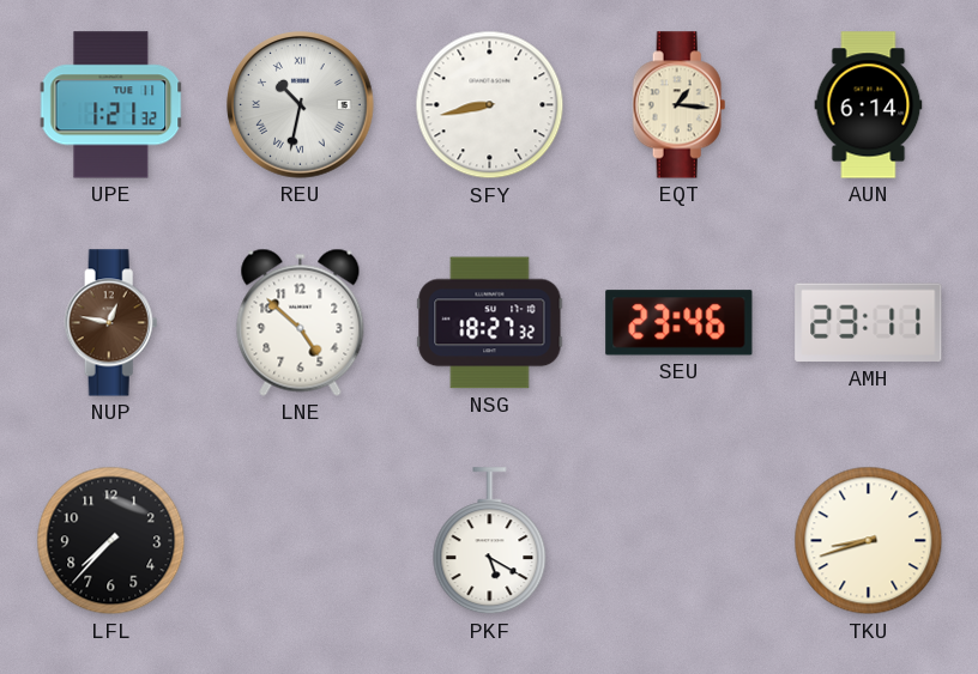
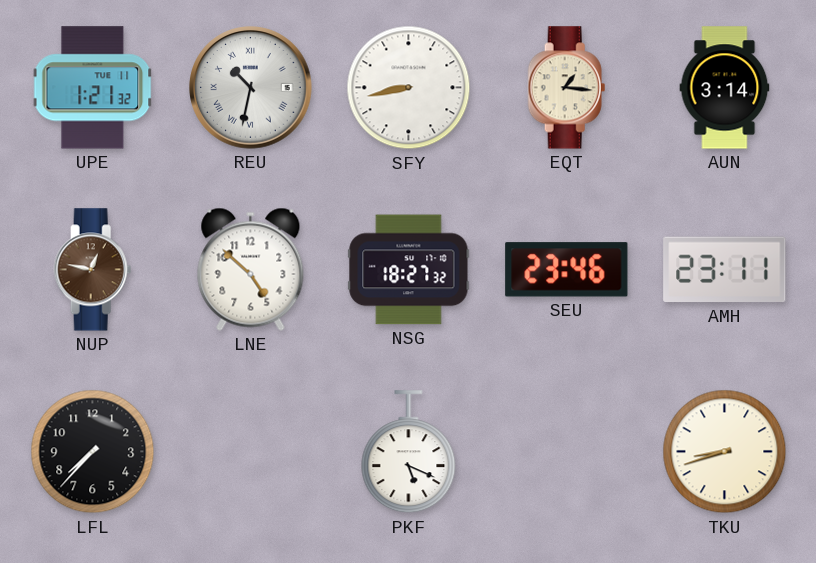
AUN: 6:14 -> 3:14
PKF: 5:20 -> 5:19
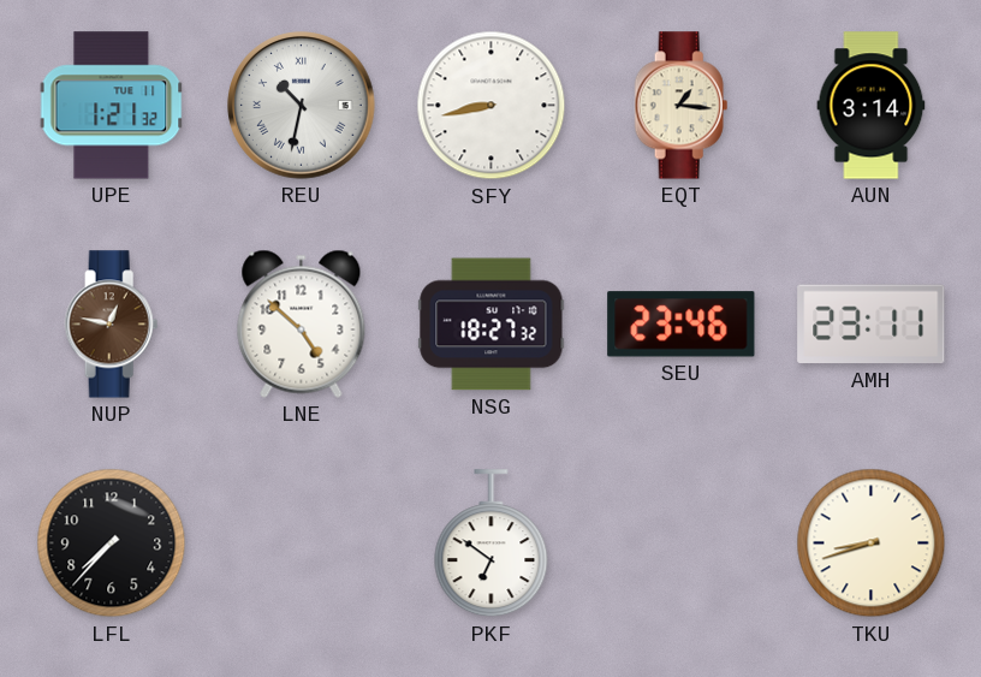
PKF: 5:19 -> 6:51
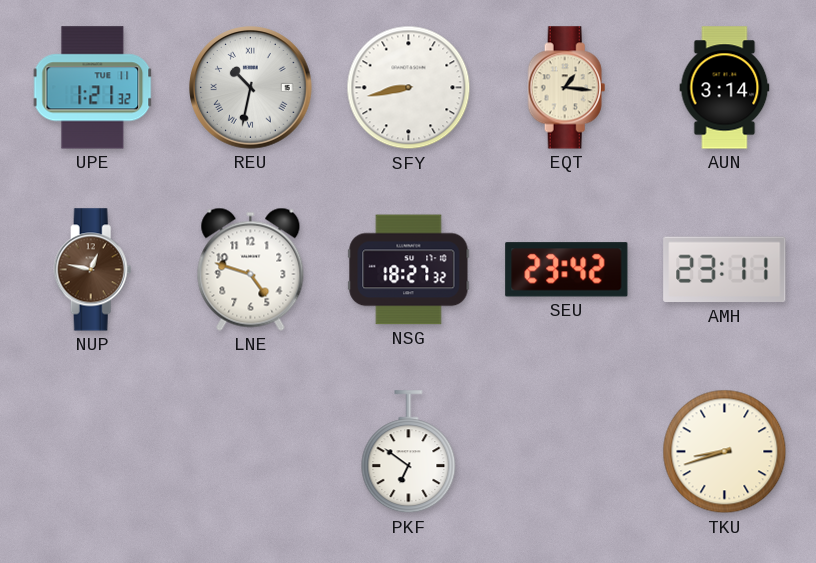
LNE: 4:52 -> 4:48
SEU: 23:46 -> 23:42
LFL: 7:37 -> none
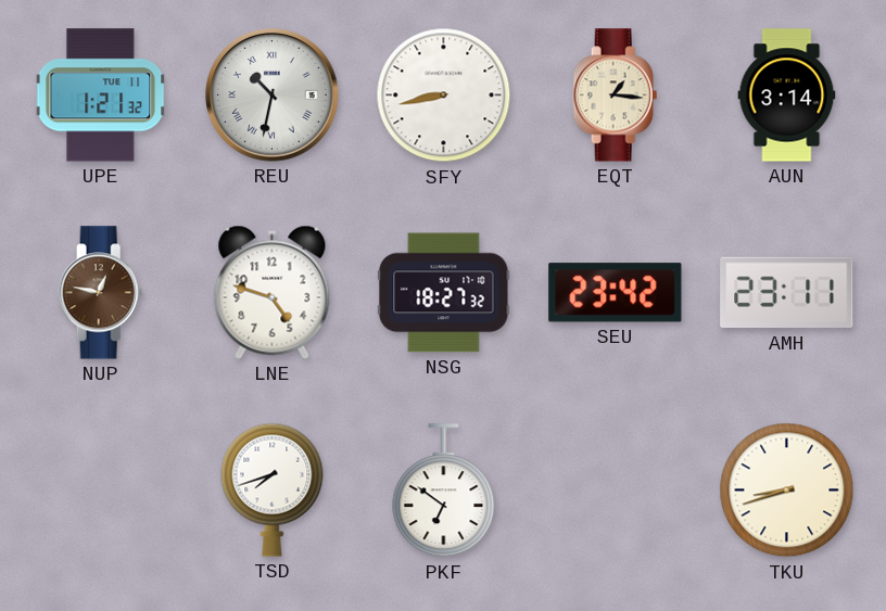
TSD: none -> 7:42
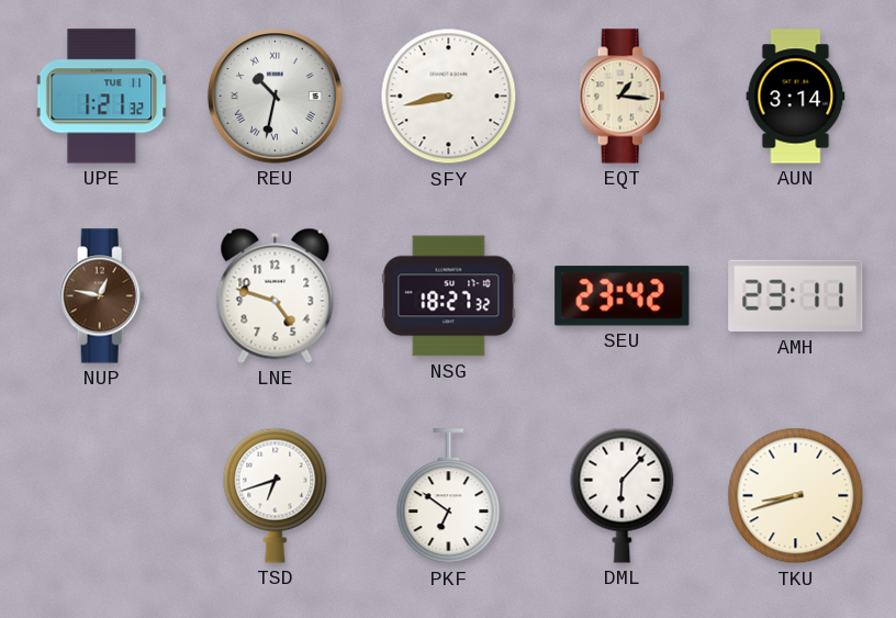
TSD: 7:42 -> 6:42
DML: none -> 6:07
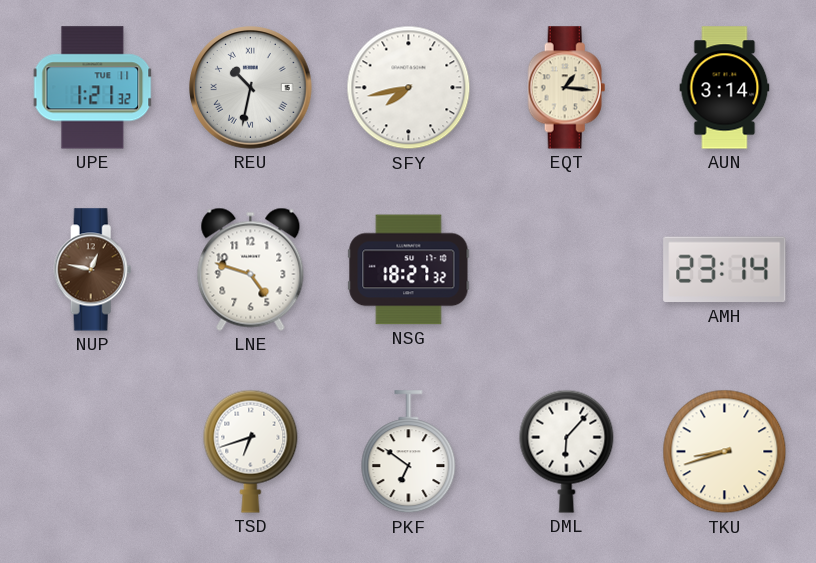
SFY: 8:43 -> 7:43
SEU: 23:42 -> none
AMH: 23:11 -> 23:14
